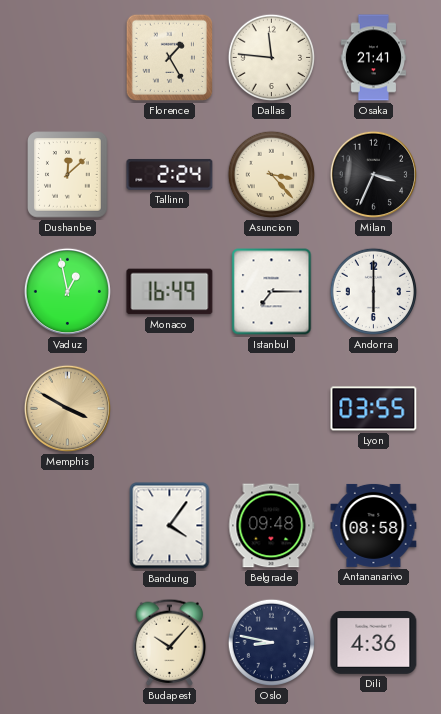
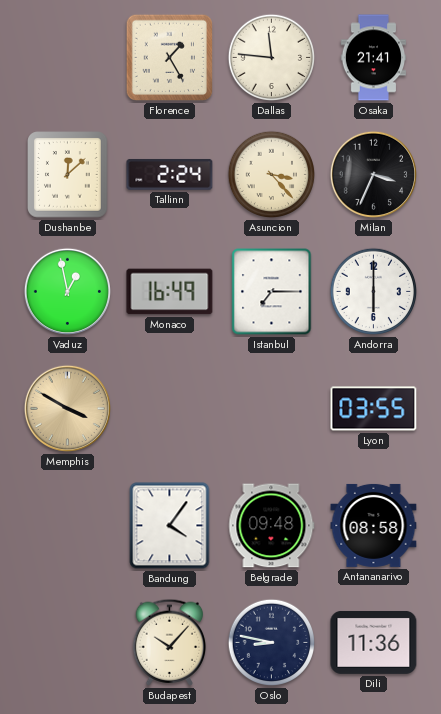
Dili: 4:36 -> 11:36
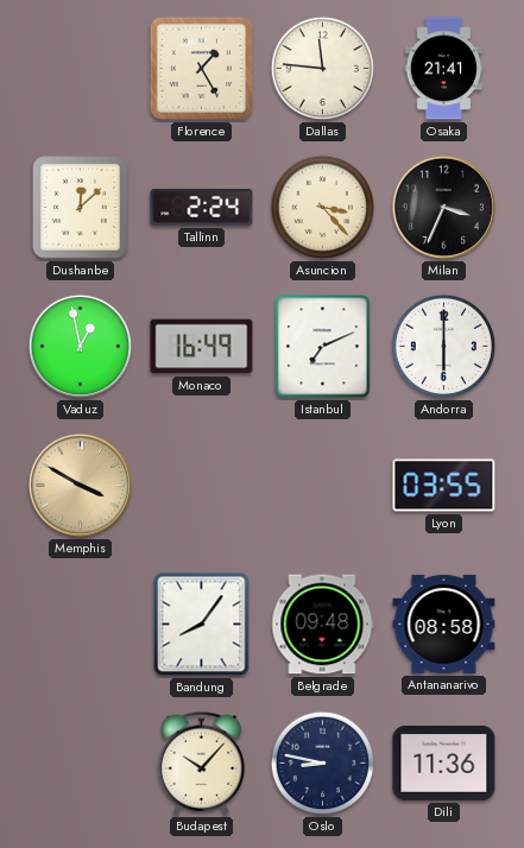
Istanbul: 7:15 -> 7:11
Bandung: 4:06 -> 8:06
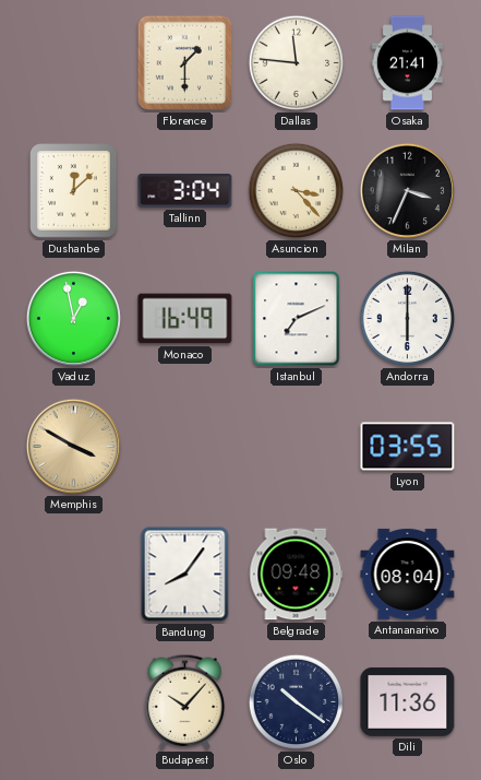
Florence: 1:25 -> 1:30
Tallinn: 2:24 -> 3:04
Antananarivo: 08:58 -> 08:04
Oslo: 8:47 -> 10:21
